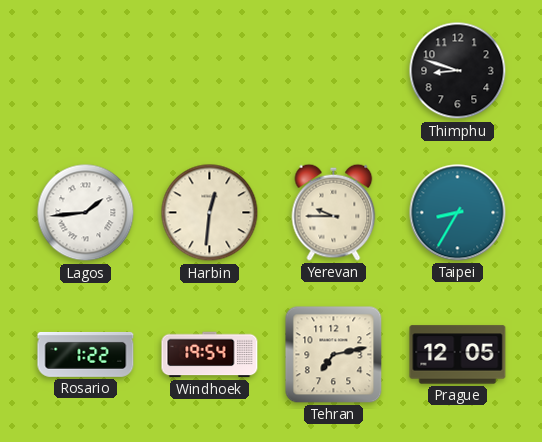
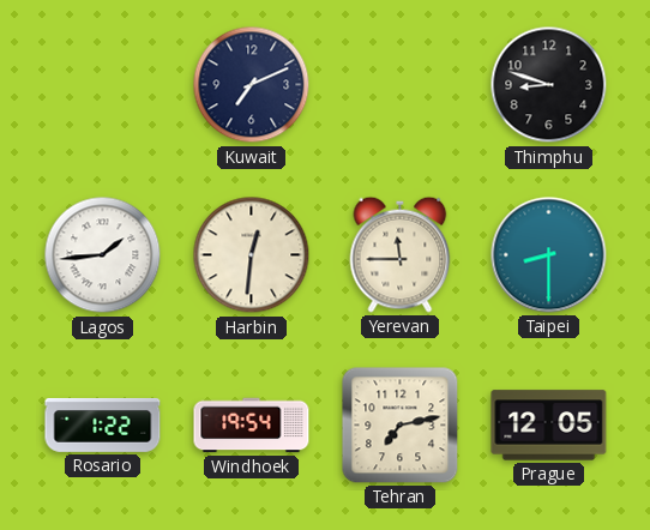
Kuwait: none -> 7:11
Yerevan: 9:45 -> 11:45
Taipei: 8:35 -> 8:30
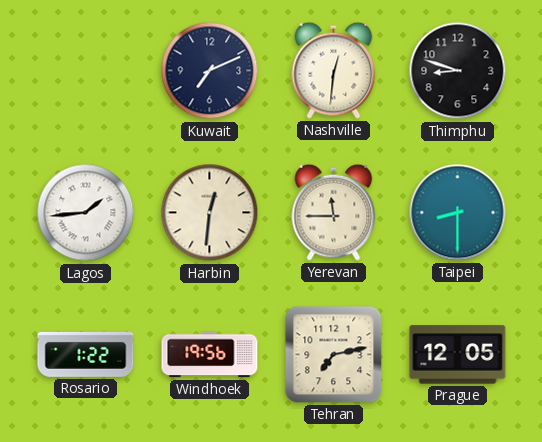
Nashville: none -> 12:31
Windhoek: 19:54 -> 19:56
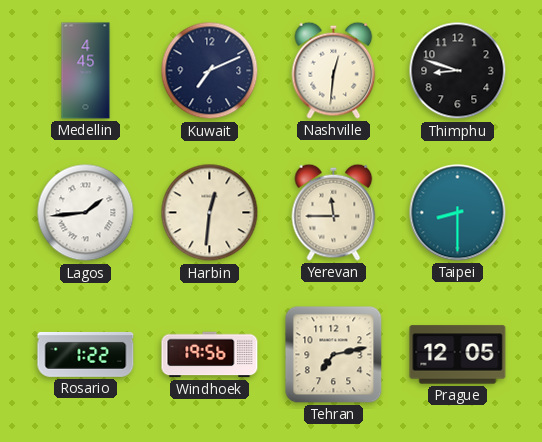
Medellin: none -> 4:45
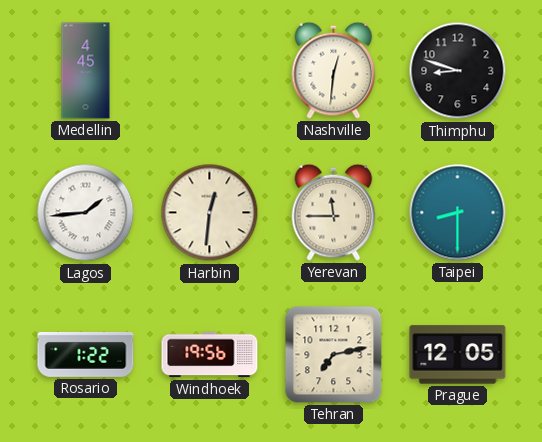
Kuwait: 7:11 -> none
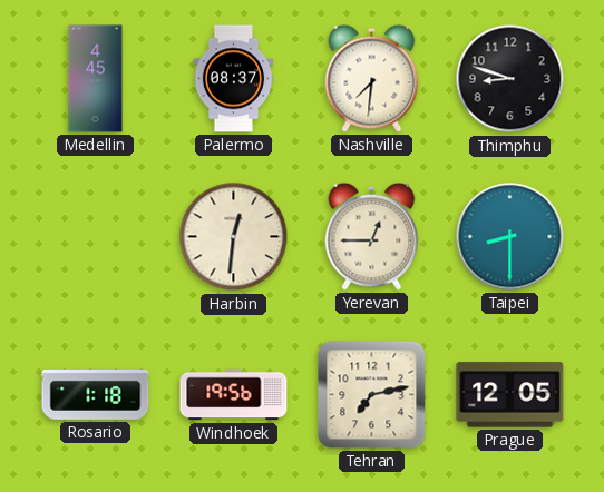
Palermo: none -> 08:37
Nashville: 12:31 -> 7:31
Lagos: 1:44 -> none
Yerevan: 11:45 -> 12:45
Rosario: 1:22 -> 1:18
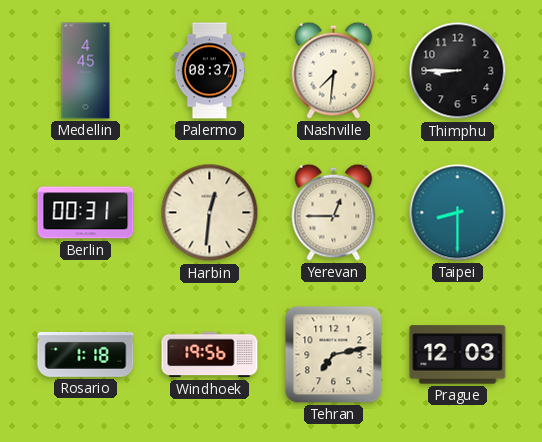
Thimphu: 8:48 -> 8:45
Berlin: none -> 00:31
Prague: 12:05 -> 12:03
